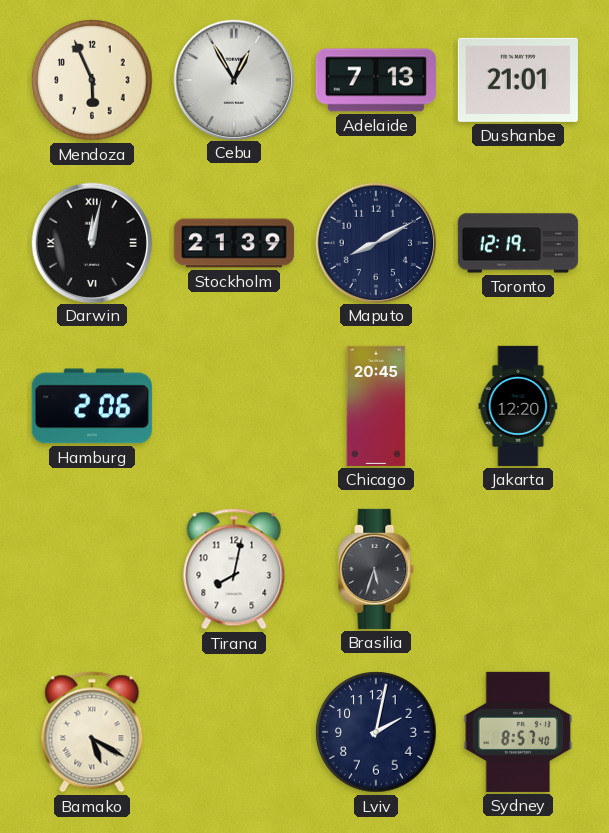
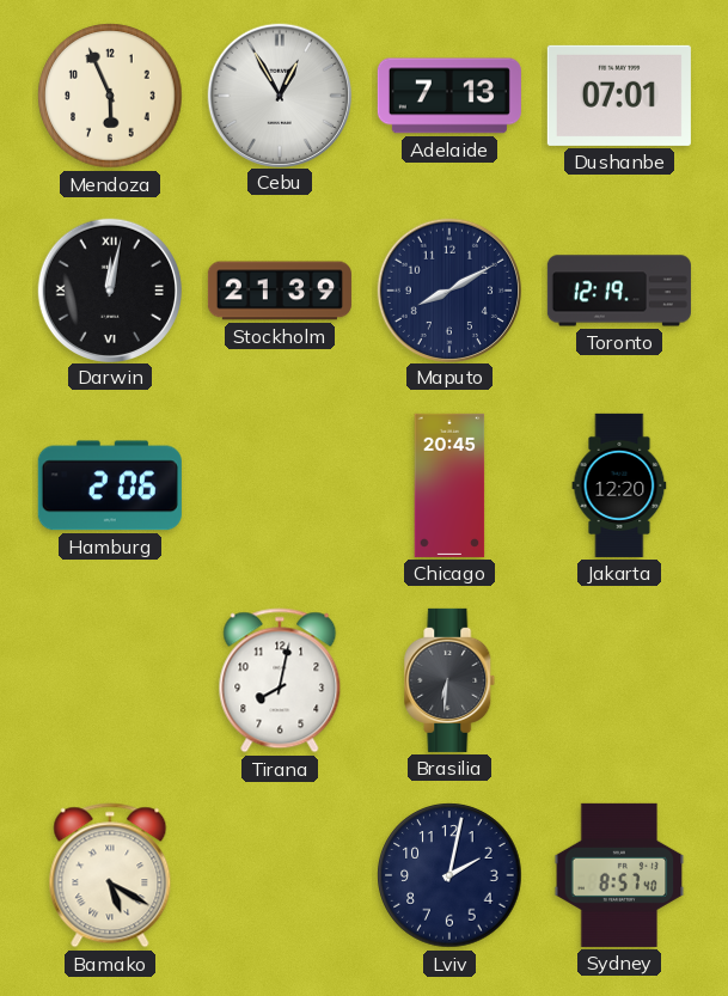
Dushanbe: 21:01 -> 07:01
Brasilia: 5:33 -> 6:31
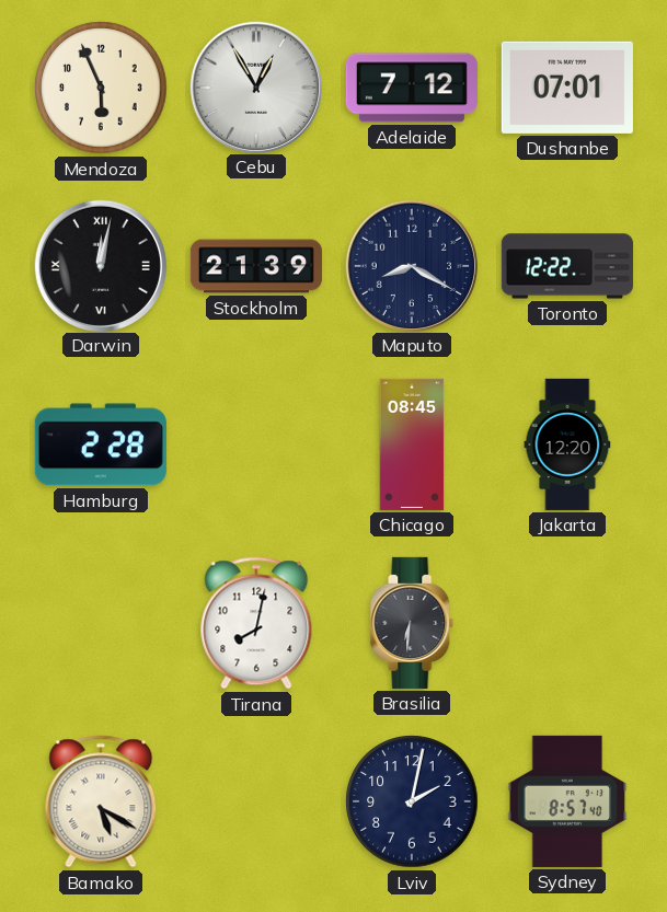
Adelaide: 7:13 -> 7:12
Maputo: 8:10 -> 8:20
Toronto: 12:19 -> 12:22
Hamburg: 2:06 -> 2:28
Chicago: 20:45 -> 08:45
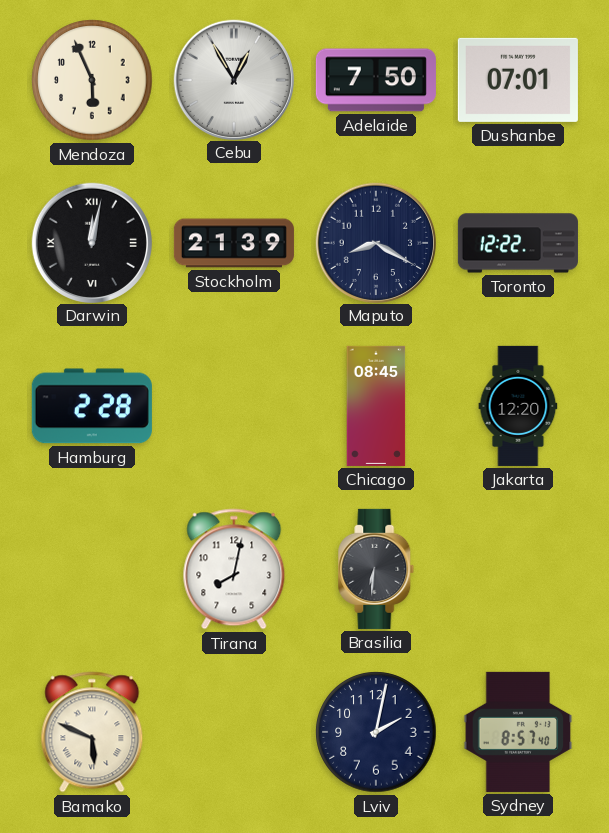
Adelaide: 7:12 -> 7:50
Bamako: 5:20 -> 5:49
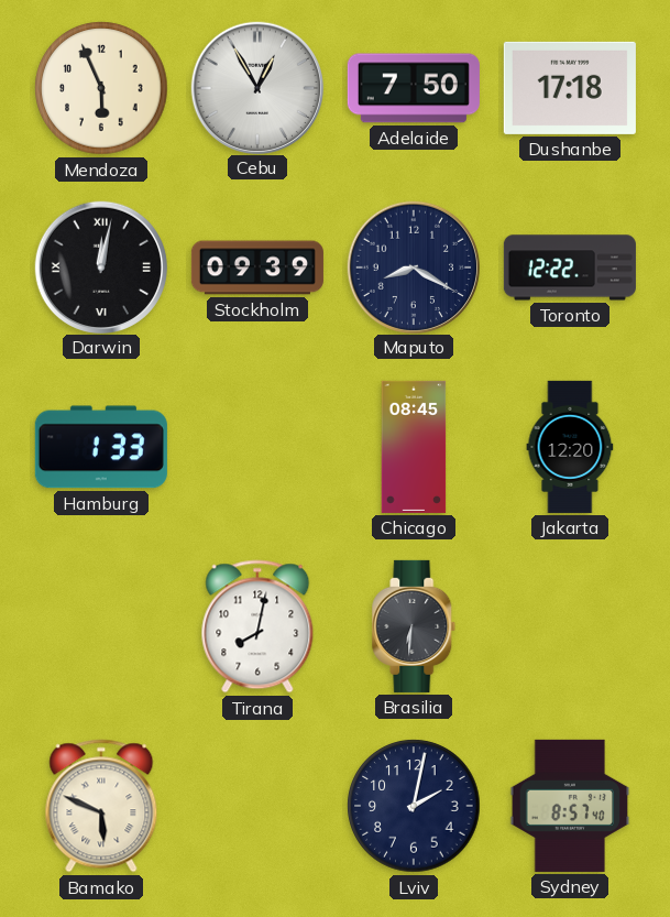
Dushanbe: 07:01 -> 17:18
Stockholm: 21:39 -> 09:39
Hamburg: 2:28 -> 1:33
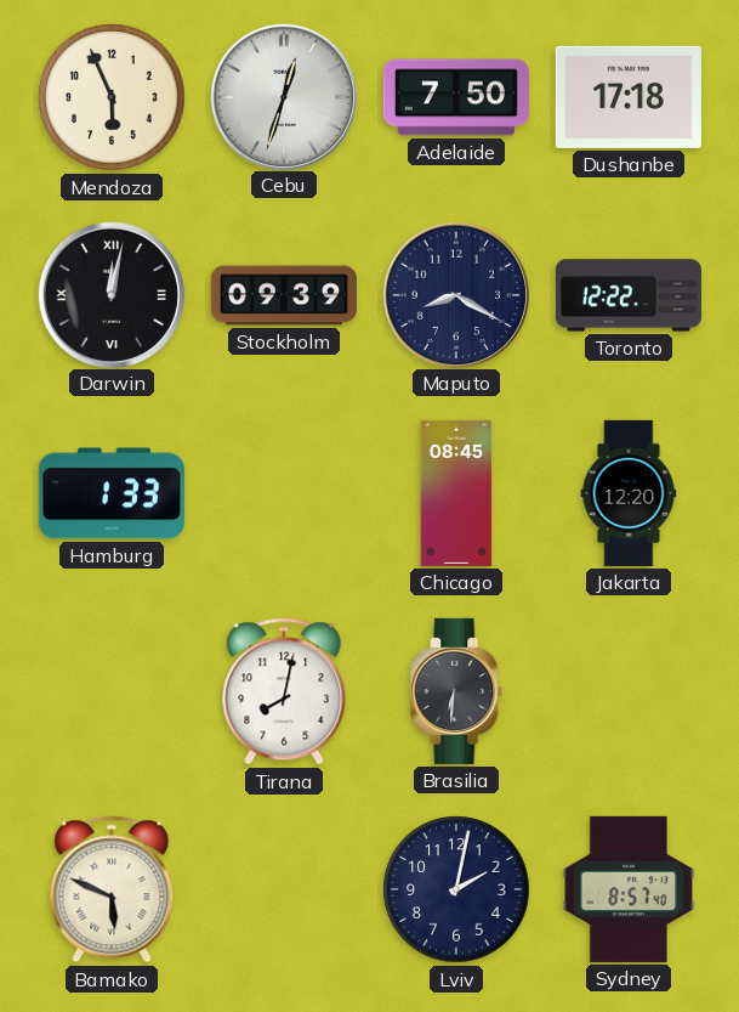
Cebu: 12:55 -> 12:33
